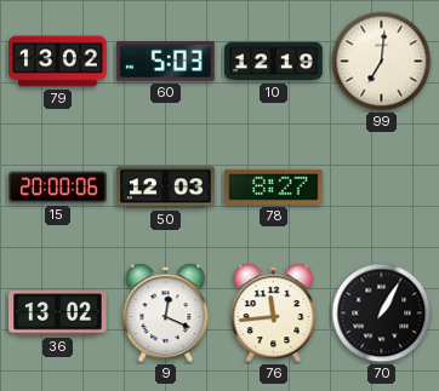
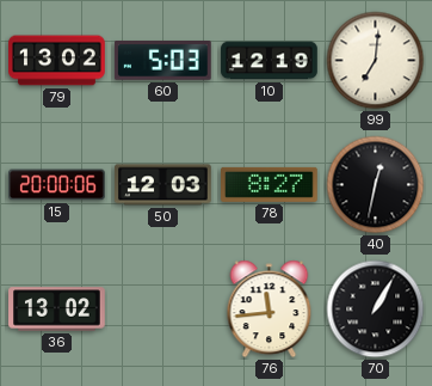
40: none -> 12:32
9: 12:19 -> none
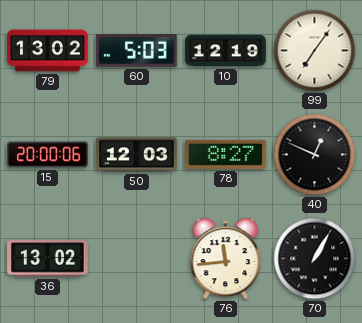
99: 7:01 -> 7:06
40: 12:32 -> 12:49
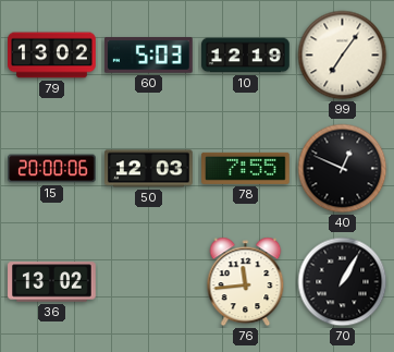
78: 8:27 -> 7:55
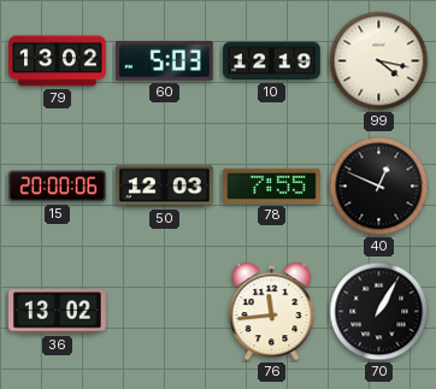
99: 7:06 -> 4:17
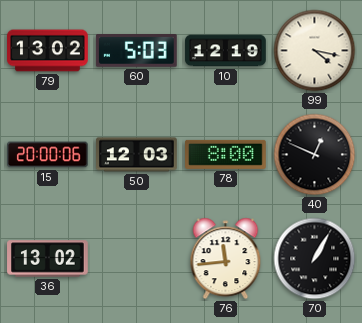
78: 7:55 -> 8:00
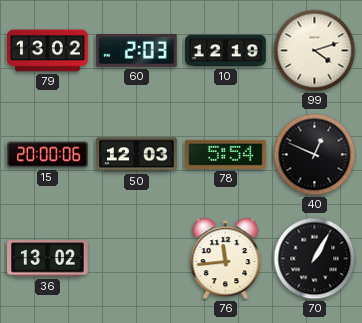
60: 5:03 -> 2:03
99: 4:17 -> 4:12
78: 8:00 -> 5:54
